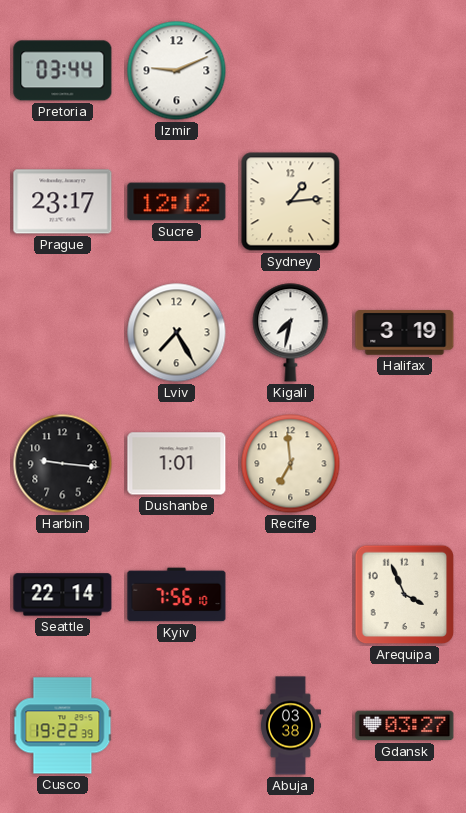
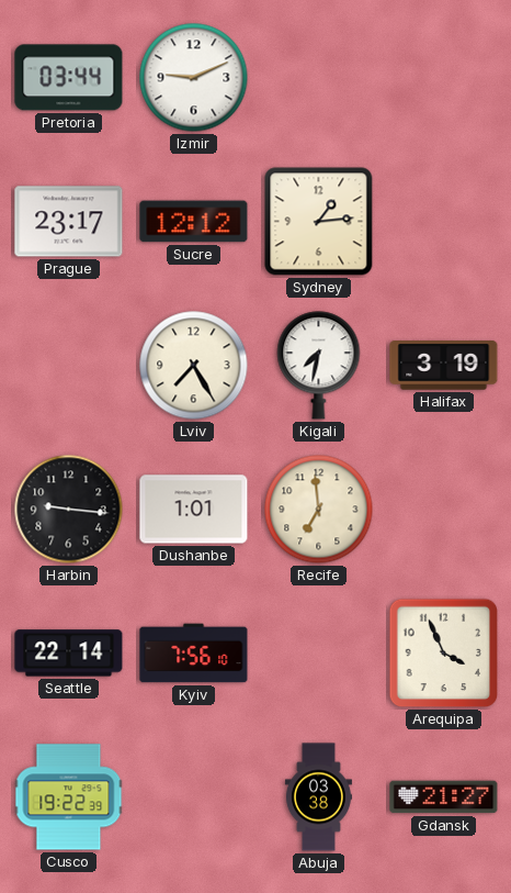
Gdansk: 03:27 -> 21:27
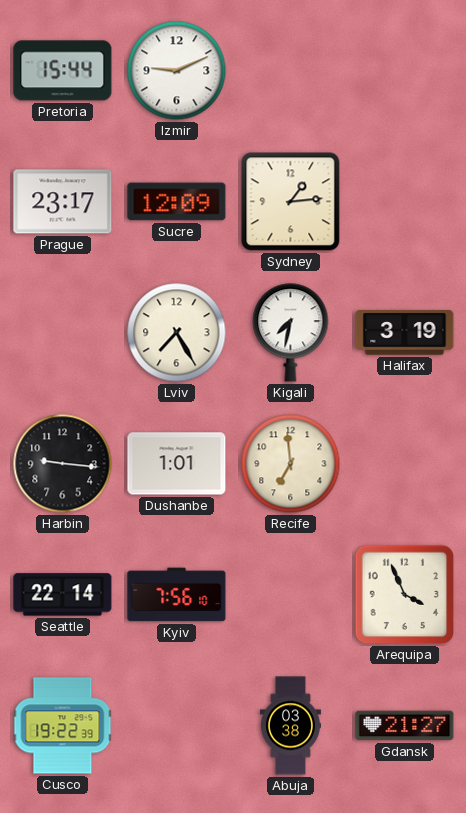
Pretoria: 03:44 -> 15:44
Sucre: 12:12 -> 12:09
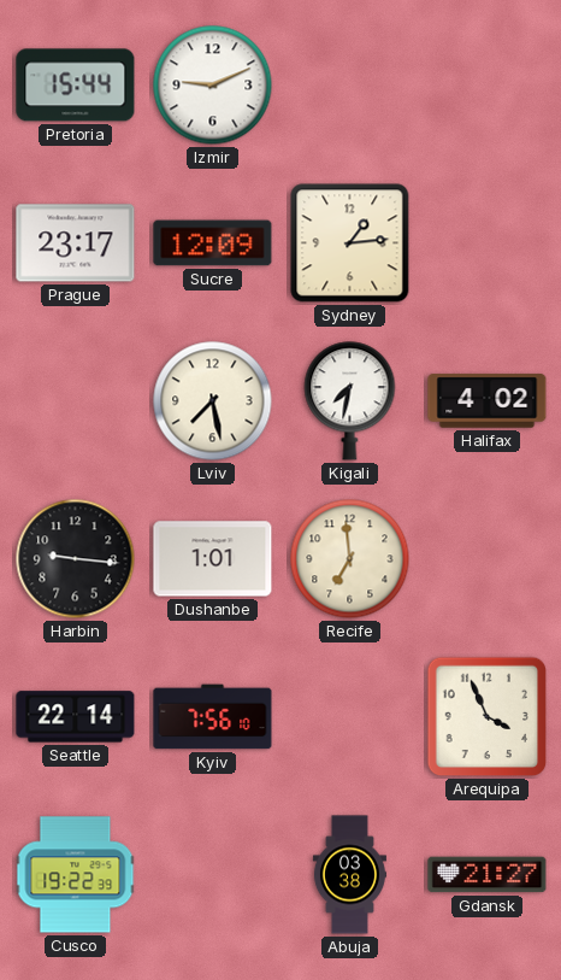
Lviv: 7:25 -> 7:28
Halifax: 3:19 -> 4:02
